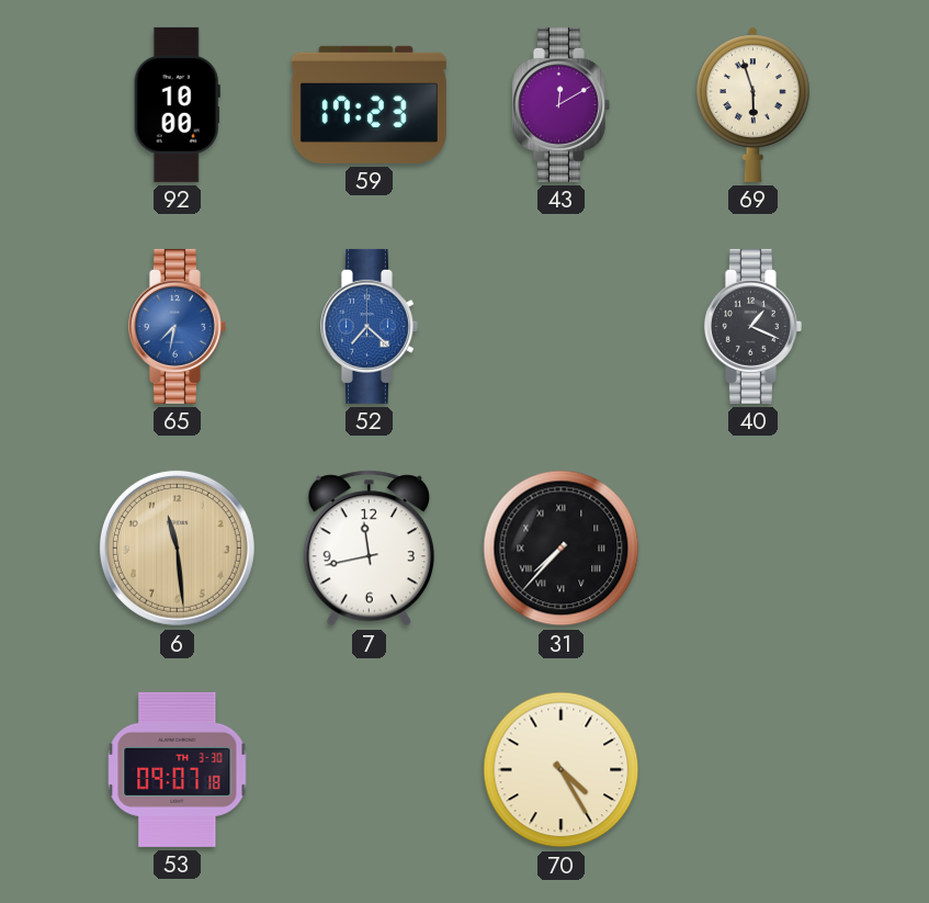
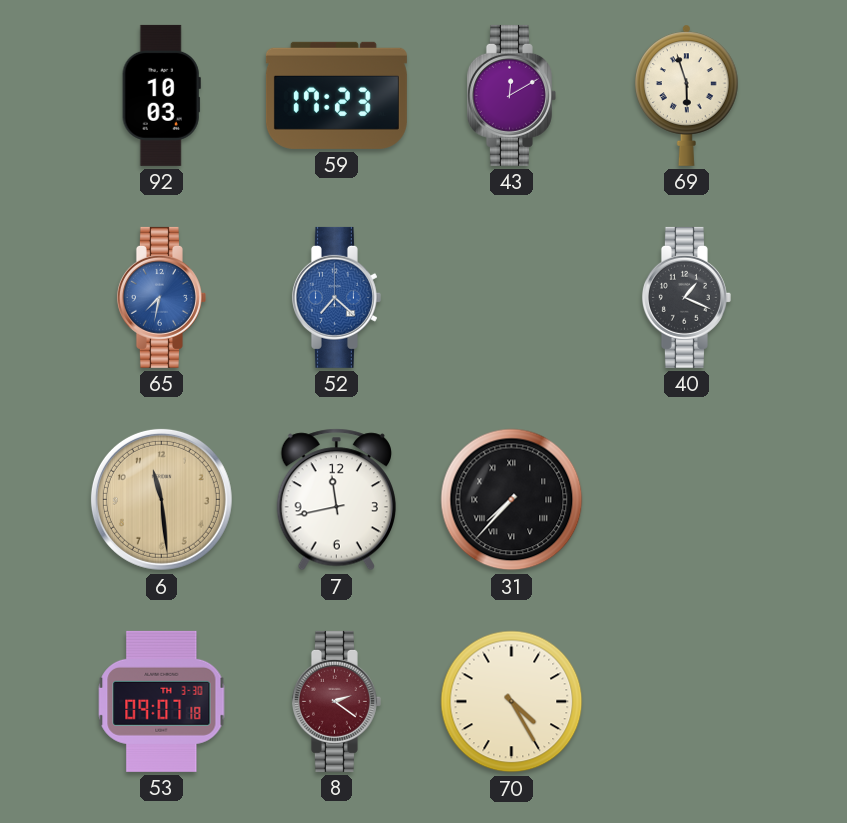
92: 10:00 -> 10:03
8: none -> 2:21
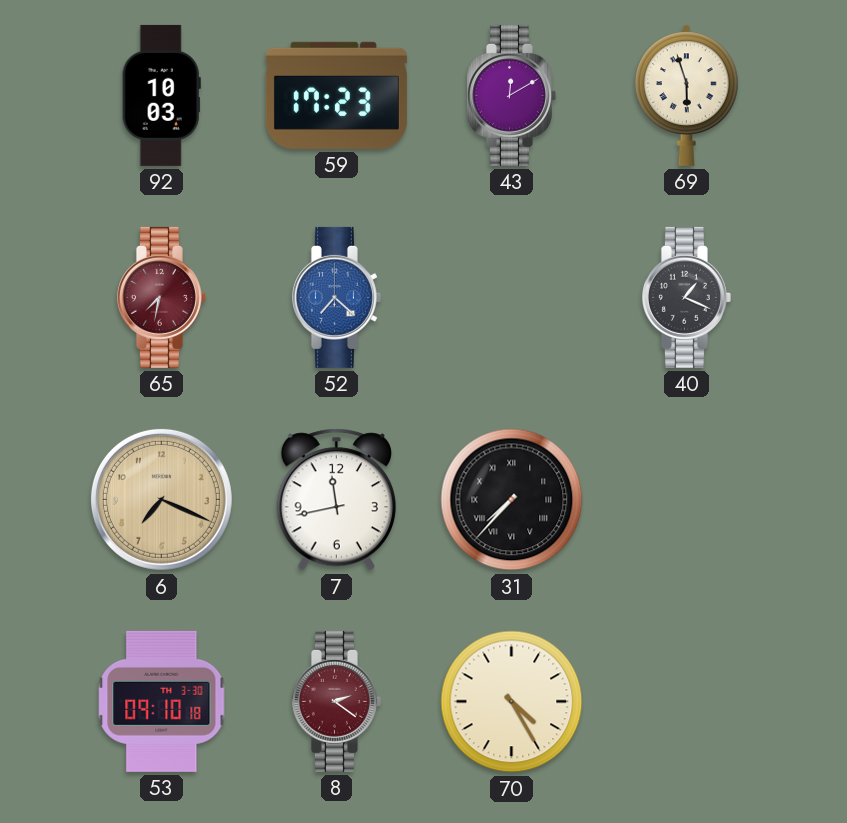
65 dial: blue -> burgundy
6: 11:29 -> 7:19
53: 09:07 -> 09:10
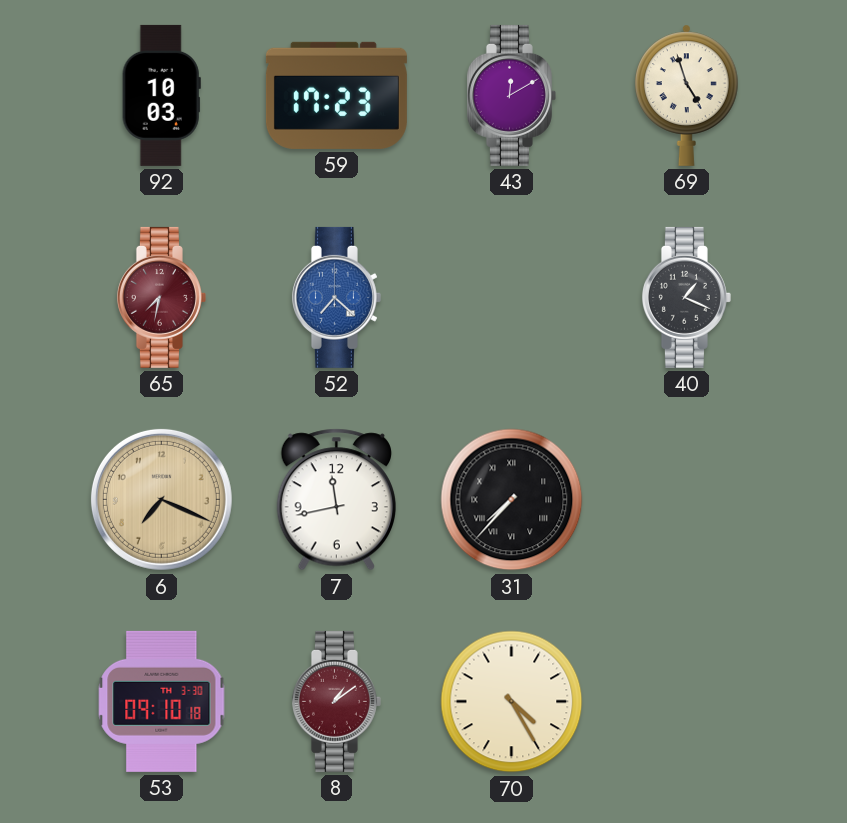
69: 5:57 -> 4:57
8: 2:21 -> 1:09
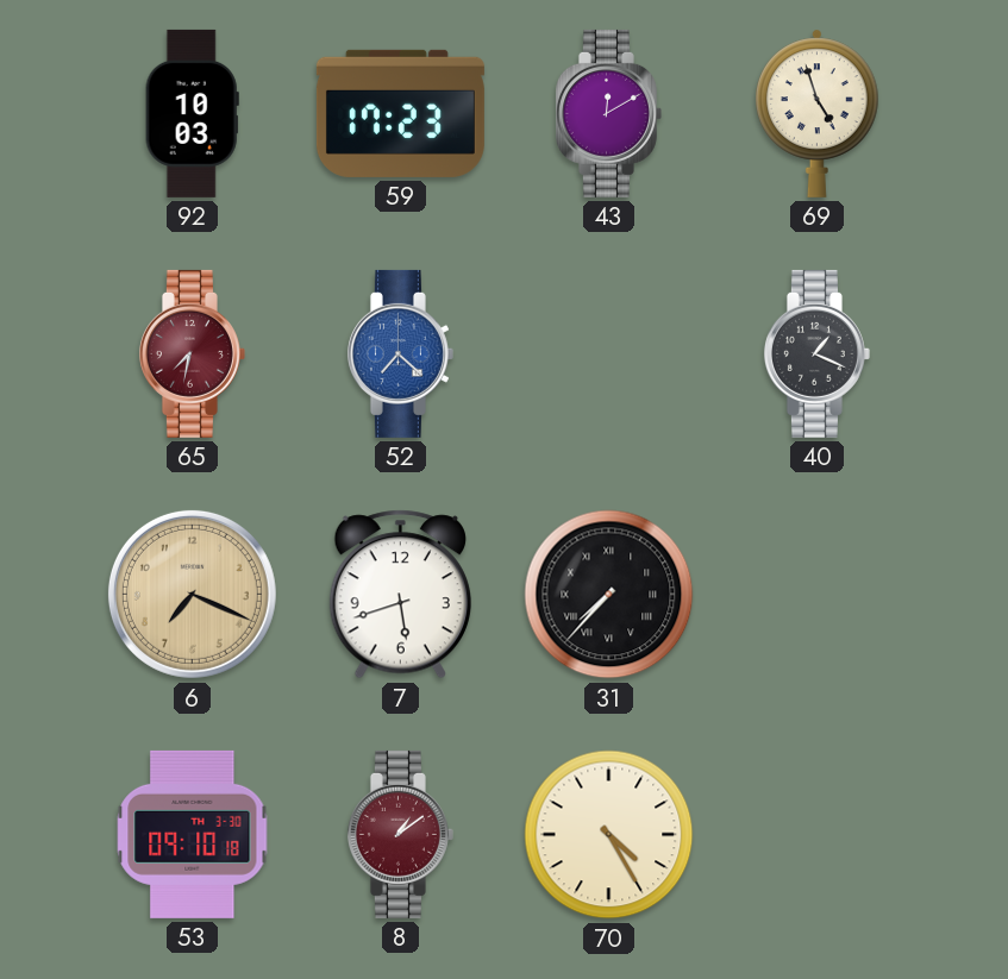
7: 11:43 -> 5:42
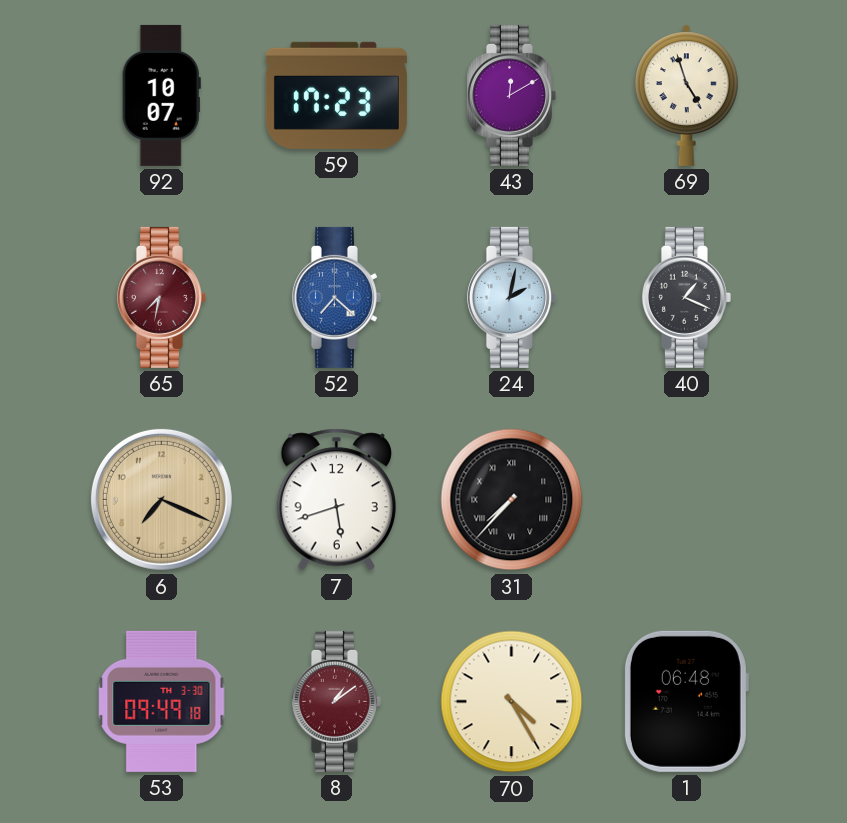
92: 10:03 -> 10:07
24: none -> 2:02
53: 09:10 -> 09:49
1: none -> 06:48
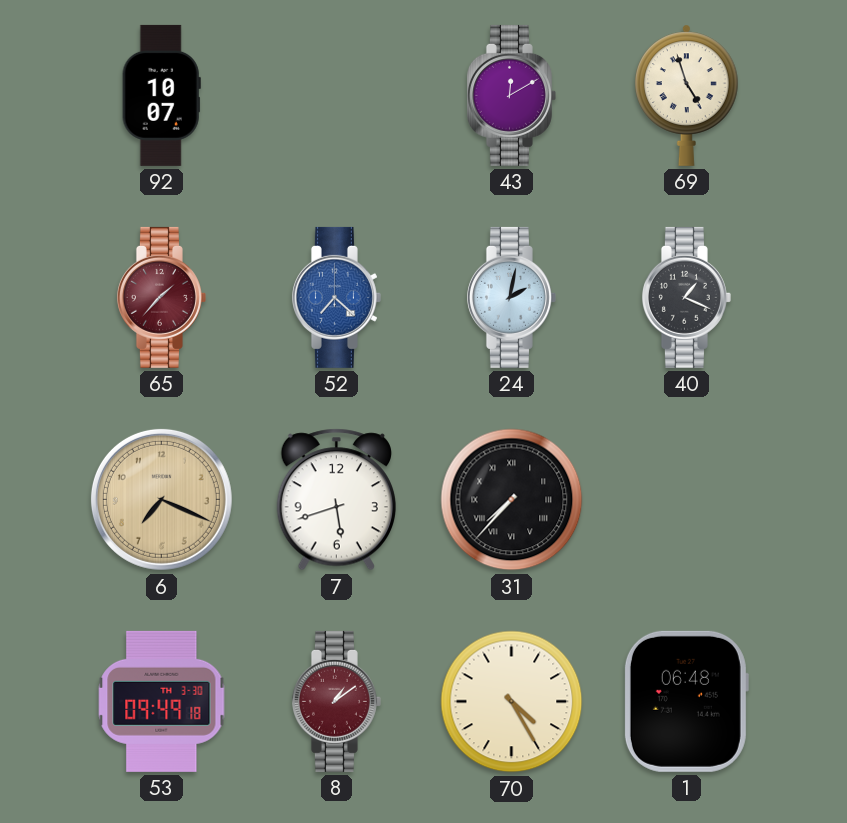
59: 17:23 -> none
65: 7:32 -> 1:37
